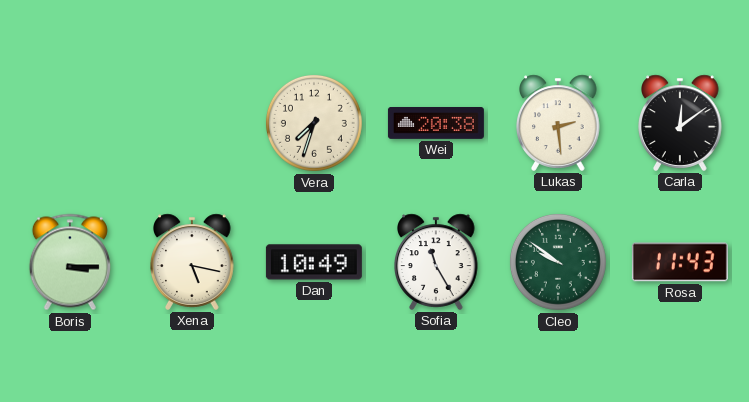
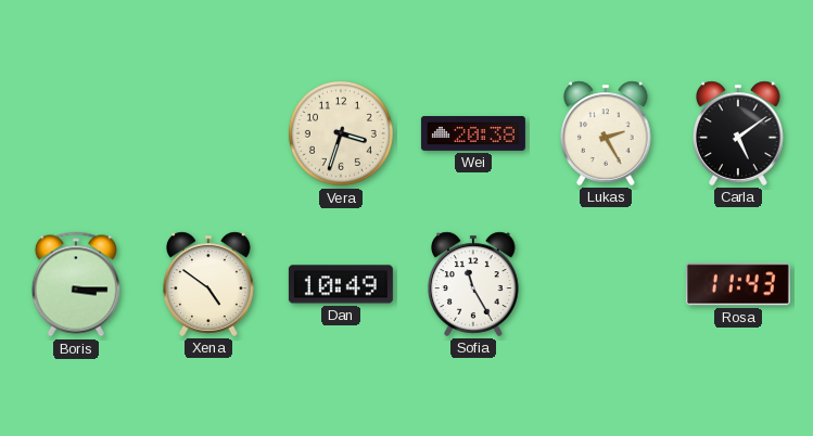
Vera: 7:33 -> 3:33
Lukas: 2:29 -> 2:25
Carla: 12:09 -> 5:09
Xena: 5:17 -> 4:51
Cleo: 9:51 -> none
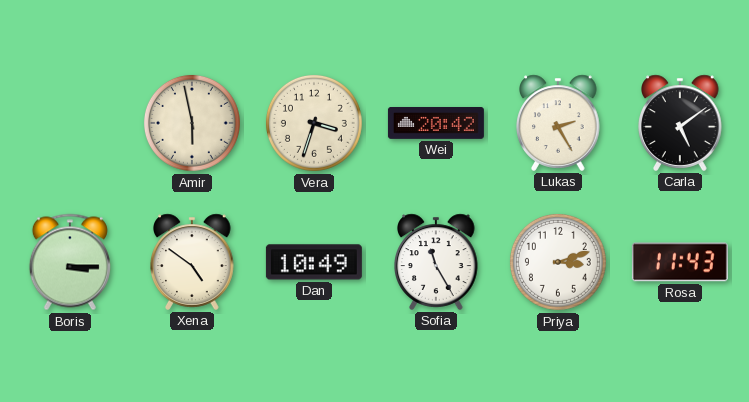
Amir: none -> 5:58
Wei: 20:38 -> 20:42
Priya: none -> 3:12
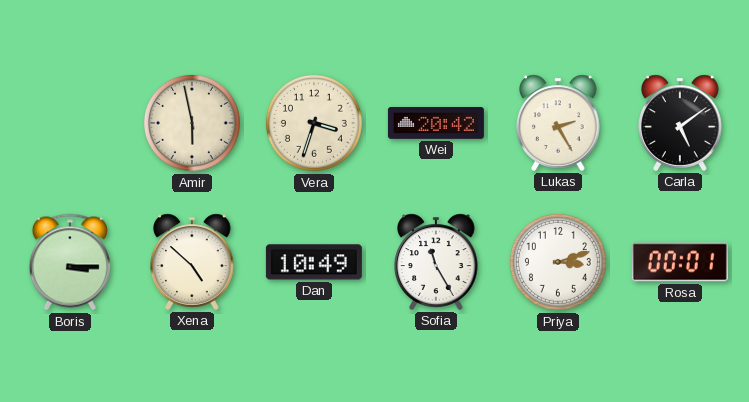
Xena: 4:51 -> 4:52
Rosa: 11:43 -> 00:01
